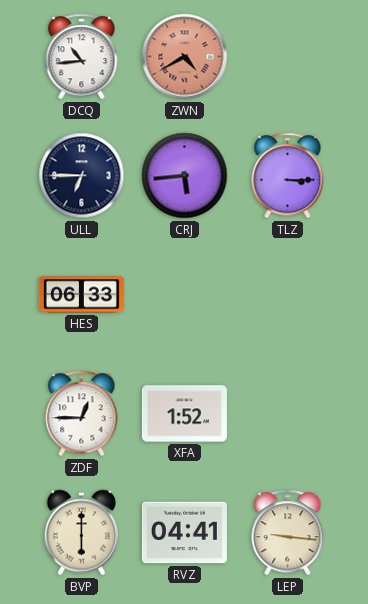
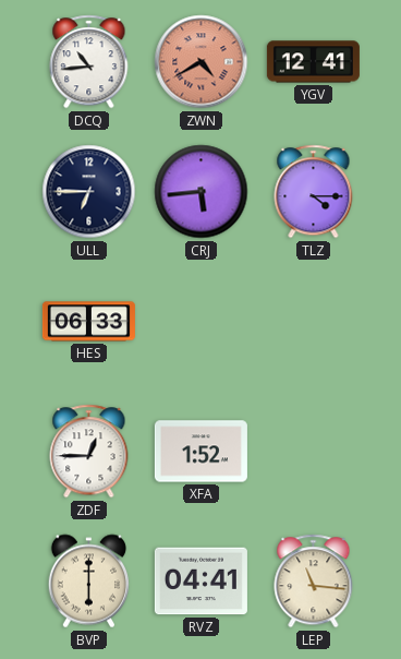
YGV: none -> 12:41
TLZ: 3:15 -> 4:15
LEP: 9:16 -> 11:16
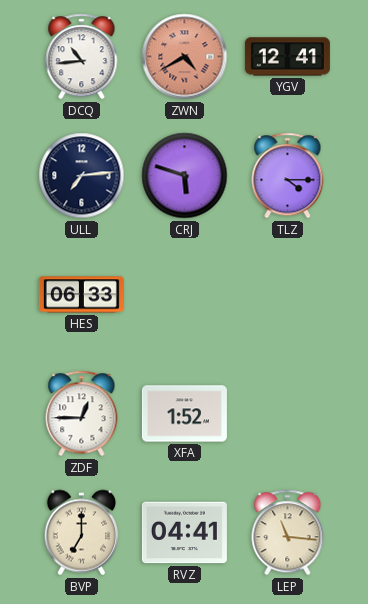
ULL: 6:45 -> 7:14
CRJ: 5:44 -> 5:48
BVP: 6:00 -> 7:00
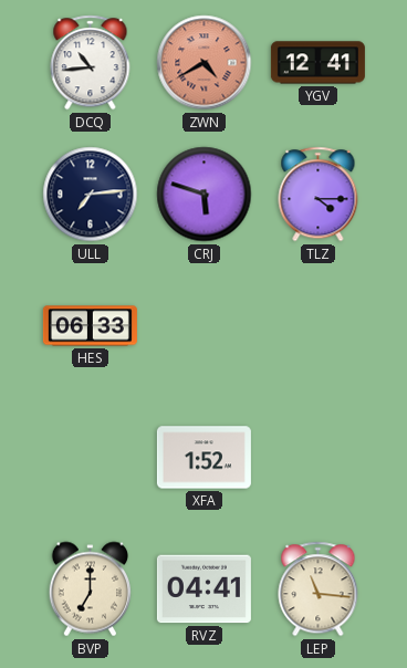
ZDF: 12:45 -> none
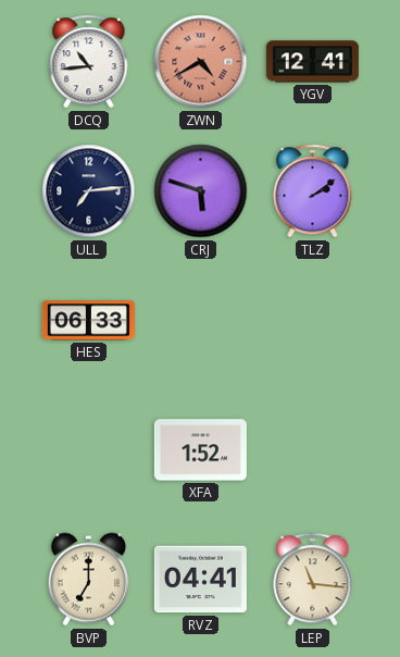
TLZ: 4:15 -> 2:09
